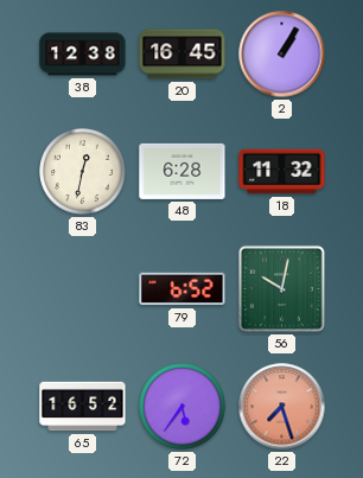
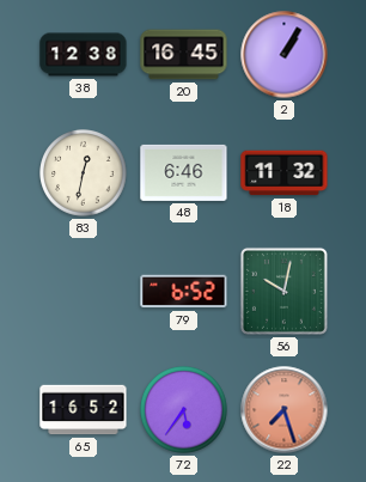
48: 6:28 -> 6:46
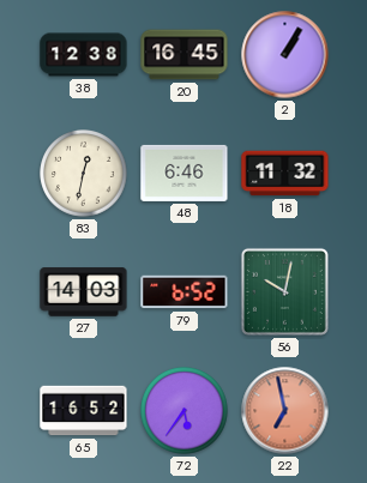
27: none -> 14:03
22: 7:27 -> 6:58
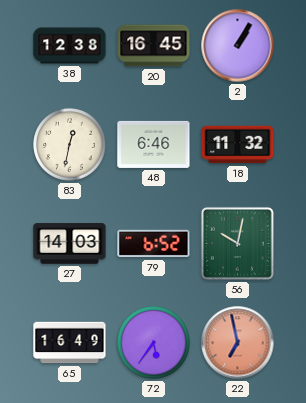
65: 16:52 -> 16:49
